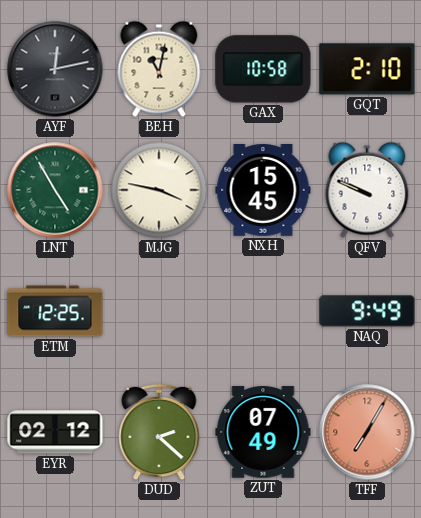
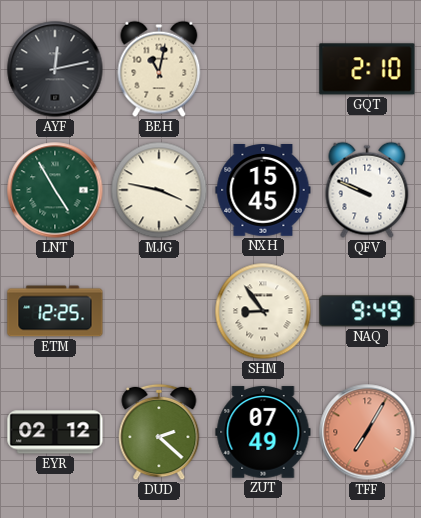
GAX: 10:58 -> none
SHM: none -> 8:54
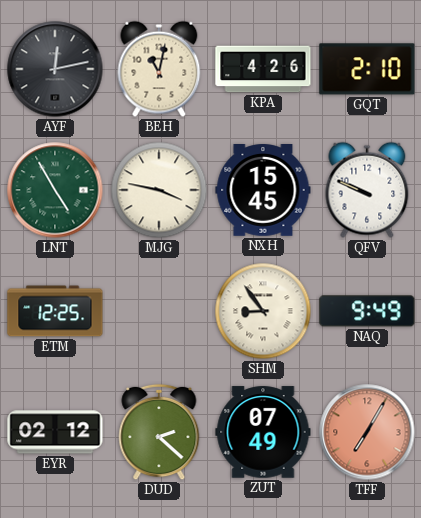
KPA: none -> 4:26
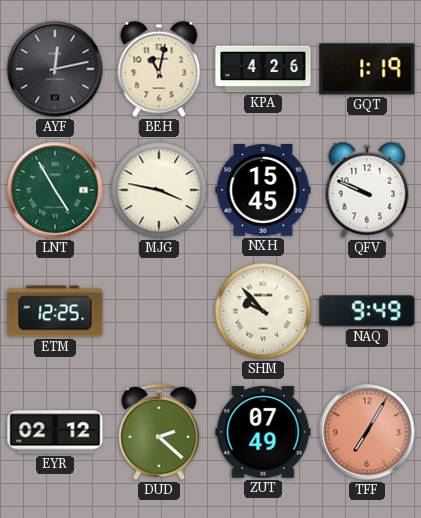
GQT: 2:10 -> 1:19
SHM: 8:54 -> 9:53
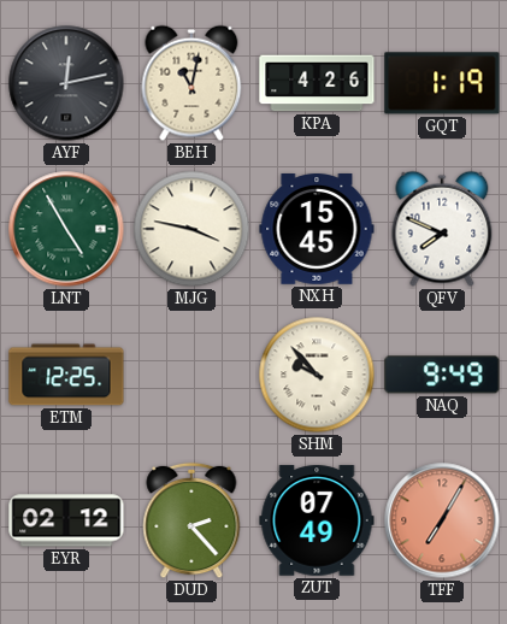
QFV: 9:49 -> 7:49
DUD: 2:22 -> 2:23
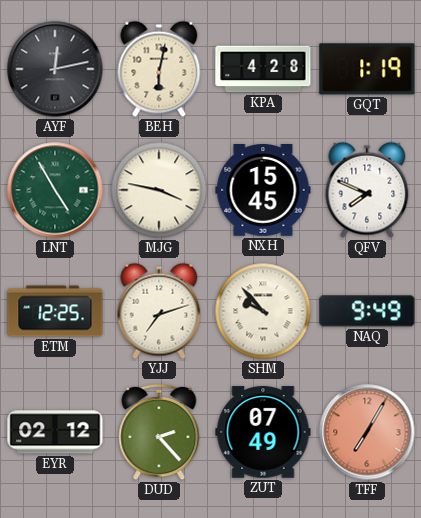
BEH: 11:02 -> 6:02
KPA: 4:26 -> 4:28
YJJ: none -> 7:12
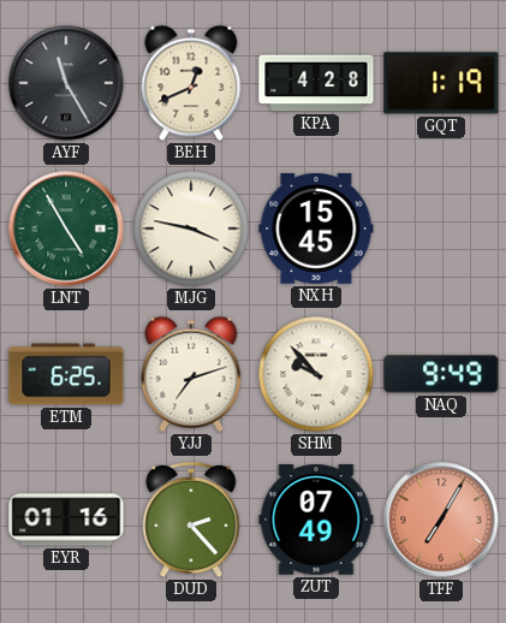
AYF: 12:13 -> 11:25
BEH: 6:02 -> 12:41
QFV: 7:49 -> none
ETM: 12:25 -> 6:25
EYR: 02:12 -> 01:16
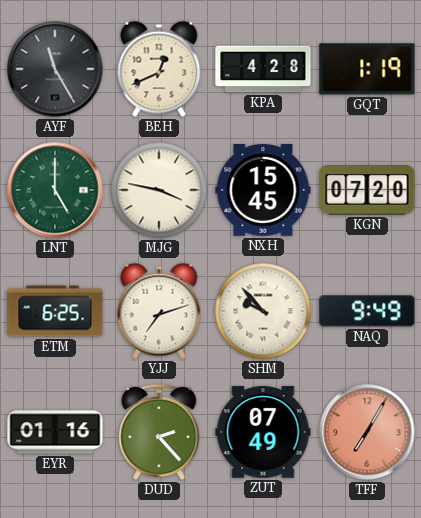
LNT: 4:55 -> 5:00
KGN: none -> 07:20
